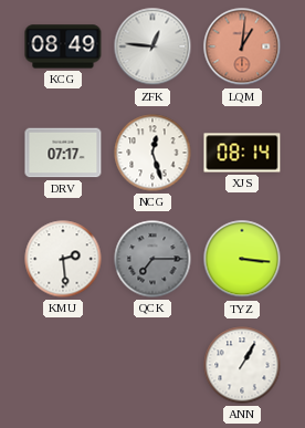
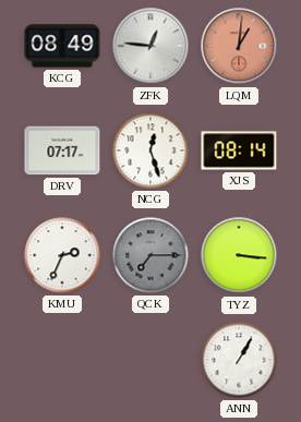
KMU: 2:29 -> 2:34
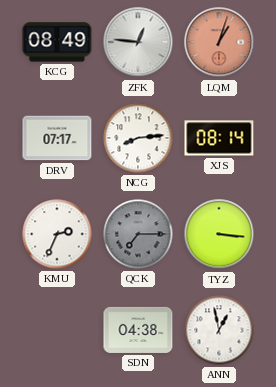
LQM: 1:01 -> 1:03
NCG: 12:27 -> 8:14
SDN: none -> 04:38
ANN: 1:05 -> 12:58
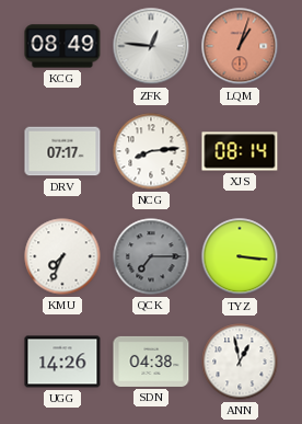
KMU: 2:34 -> 7:34
UGG: none -> 14:26
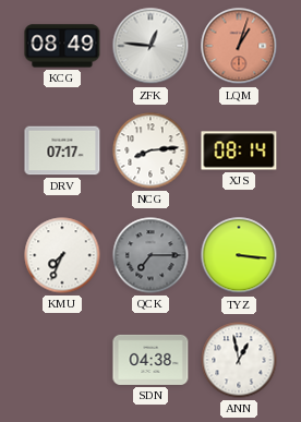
UGG: 14:26 -> none
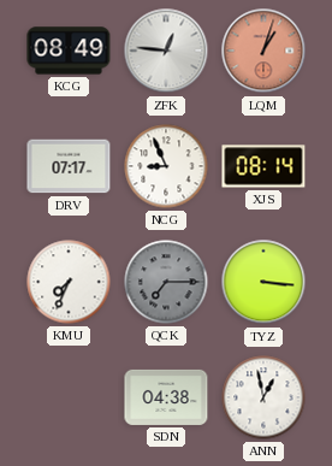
NCG: 8:14 -> 8:56
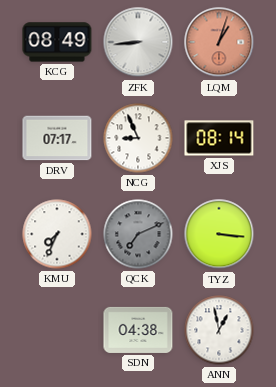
ZFK: 12:46 -> 8:44
QCK: 7:15 -> 7:11
